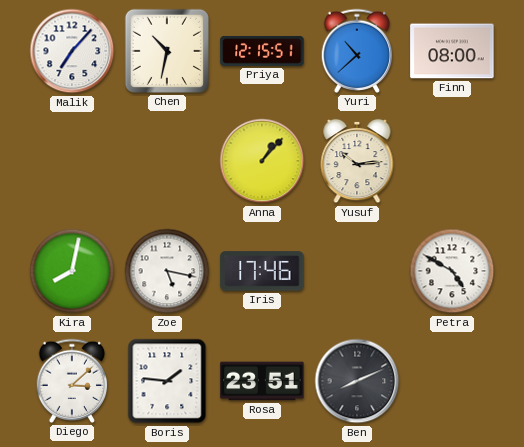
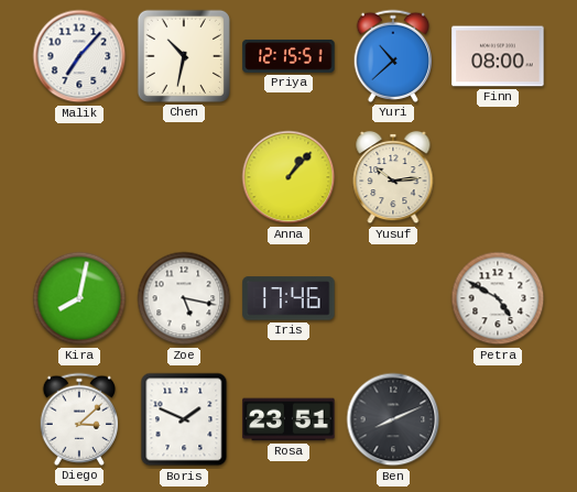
Boris: 1:46 -> 1:49
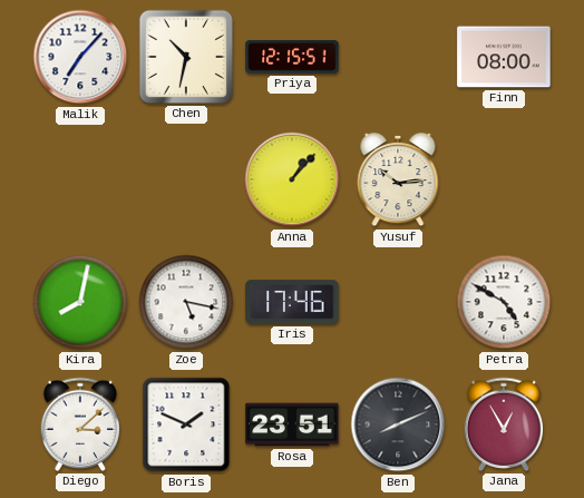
Yuri: 10:38 -> none
Jana: none -> 12:55
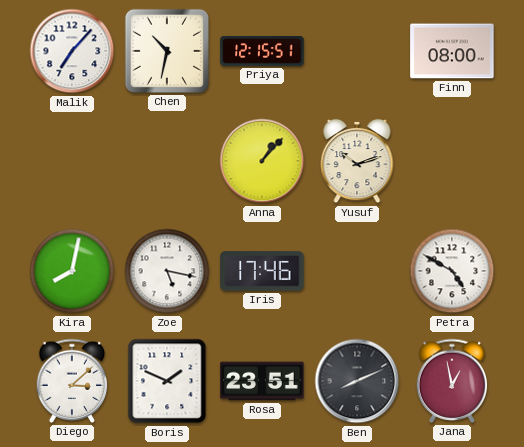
Yusuf: 10:14 -> 10:12
Jana: 12:55 -> 12:58
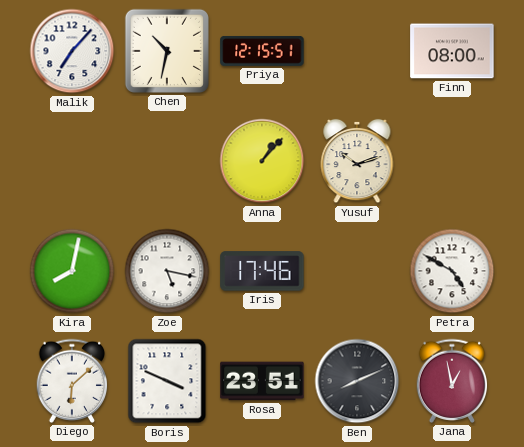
Diego: 3:08 -> 6:08
Boris: 1:49 -> 3:49
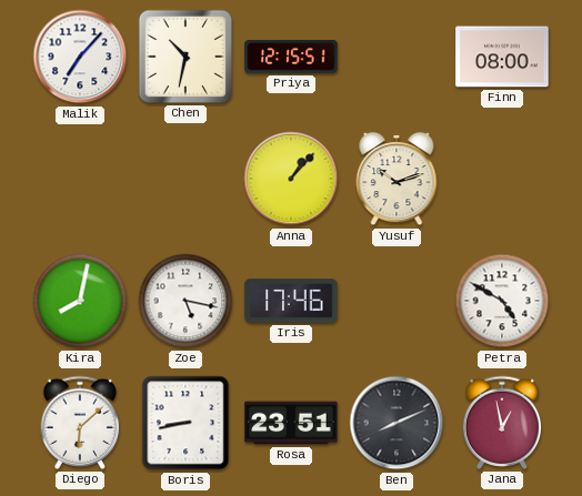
Boris: 3:49 -> 8:43
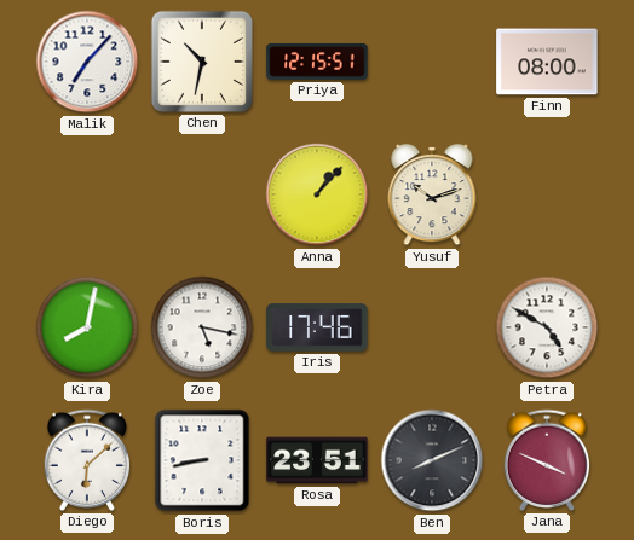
Jana: 12:58 -> 3:49
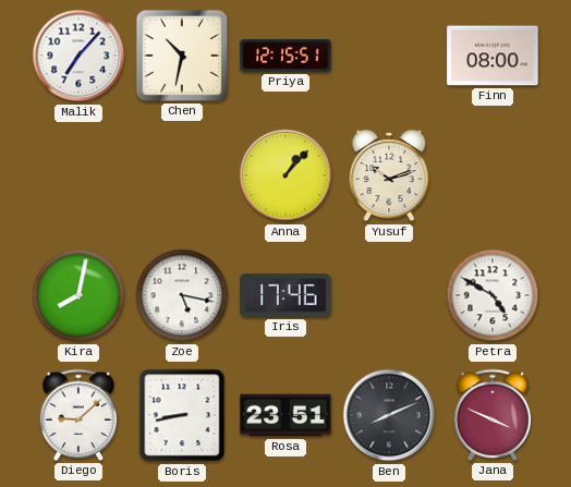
Diego: 6:08 -> 9:08
